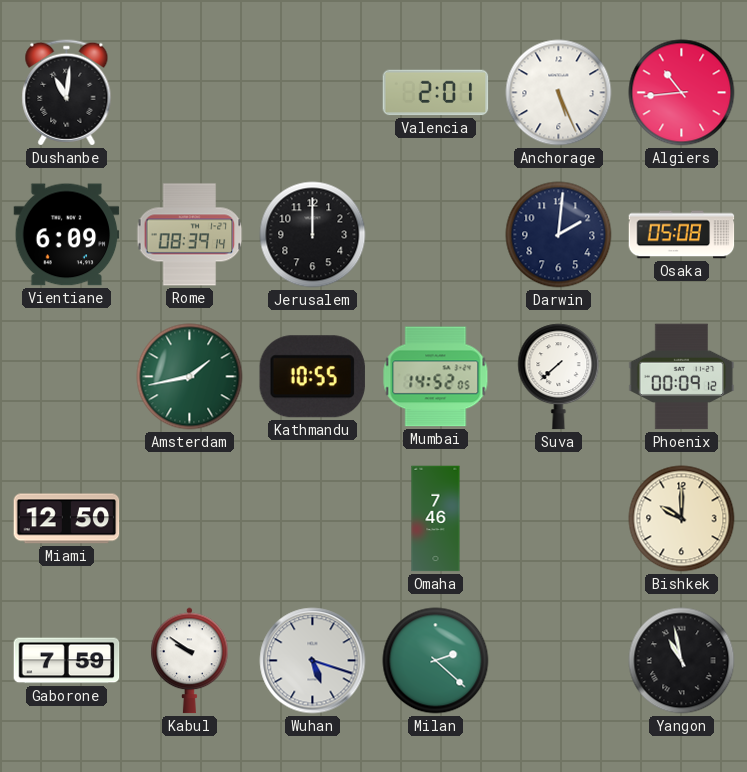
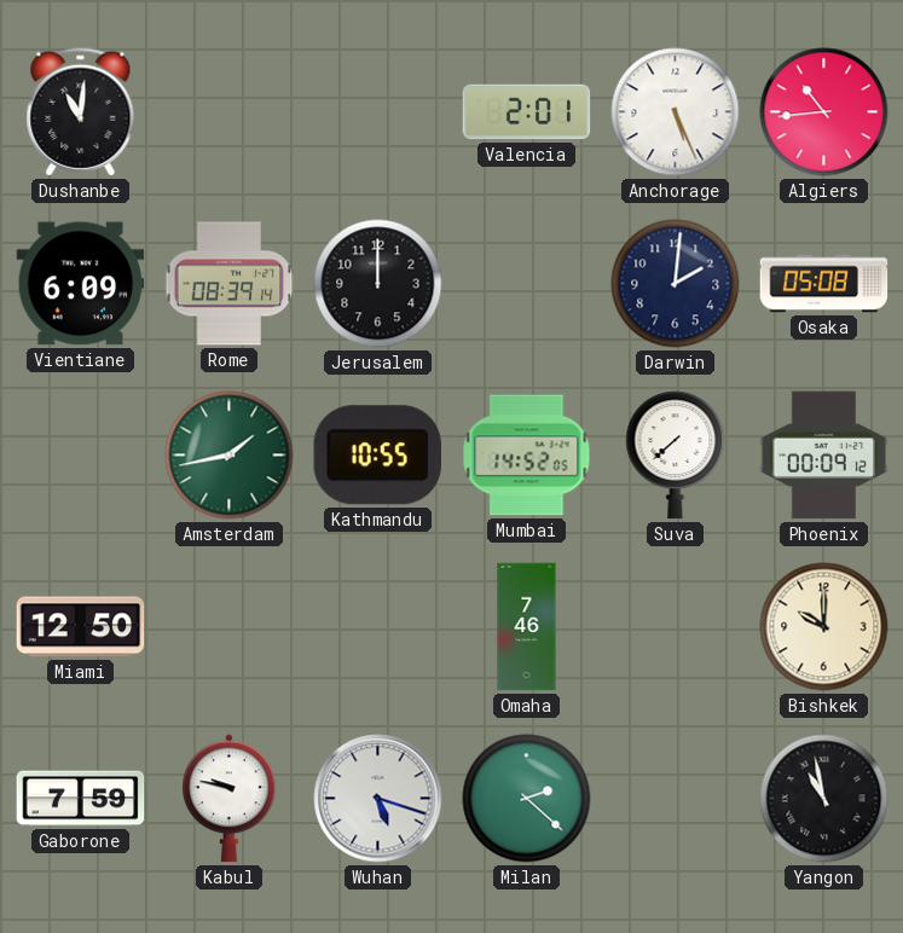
Kabul: 9:51 -> 9:47
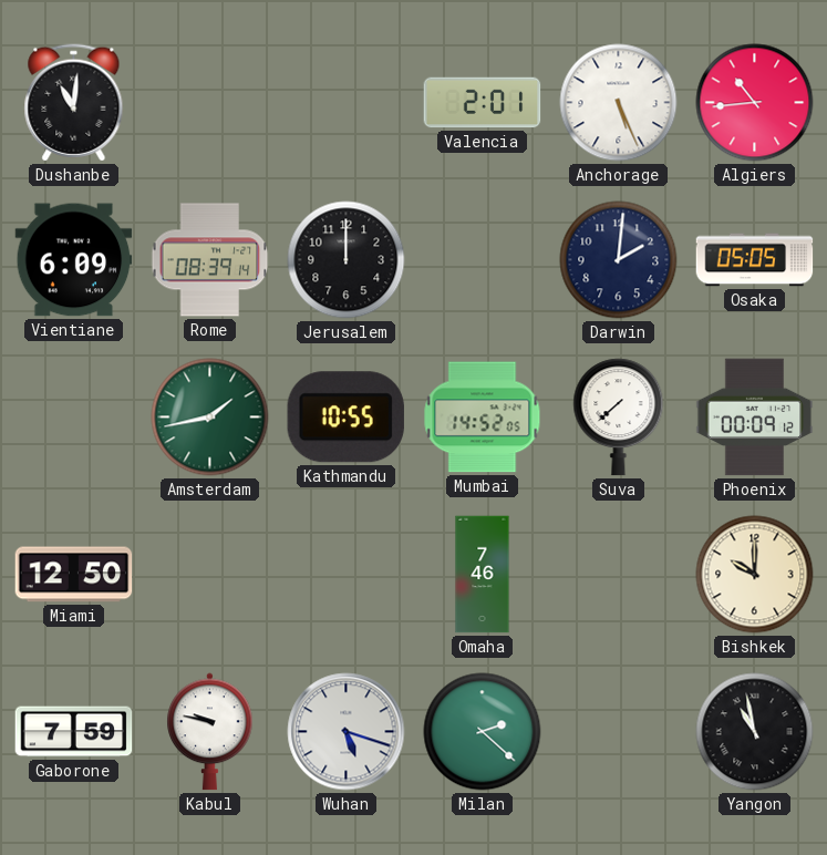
Osaka: 05:08 -> 05:05
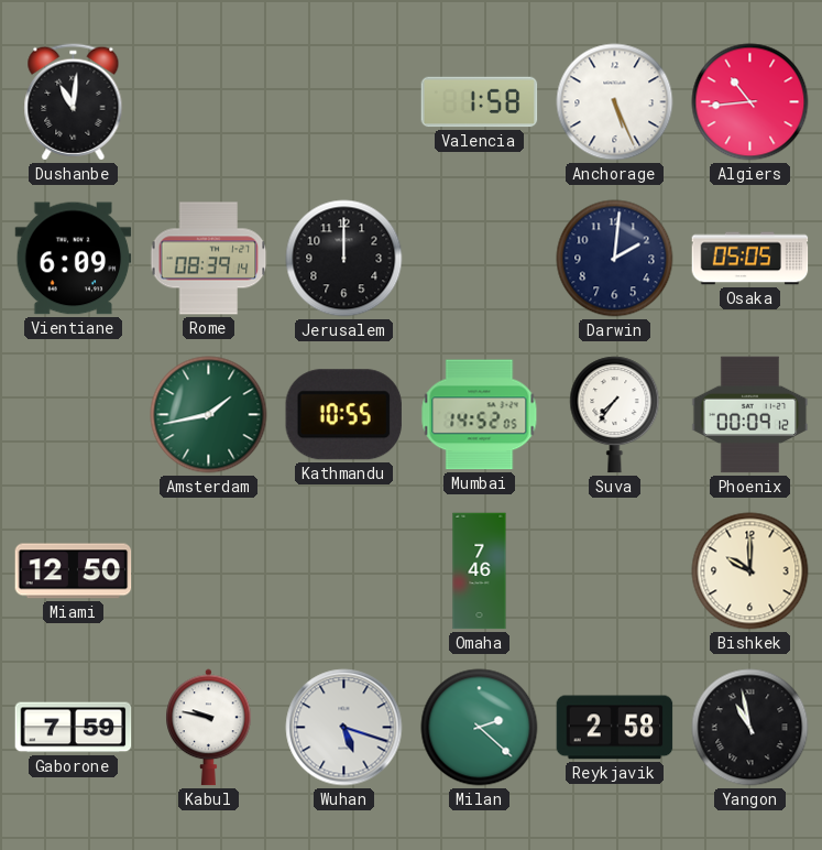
Valencia: 2:01 -> 1:58
Suva: 7:38 -> 7:36
Reykjavik: none -> 2:58
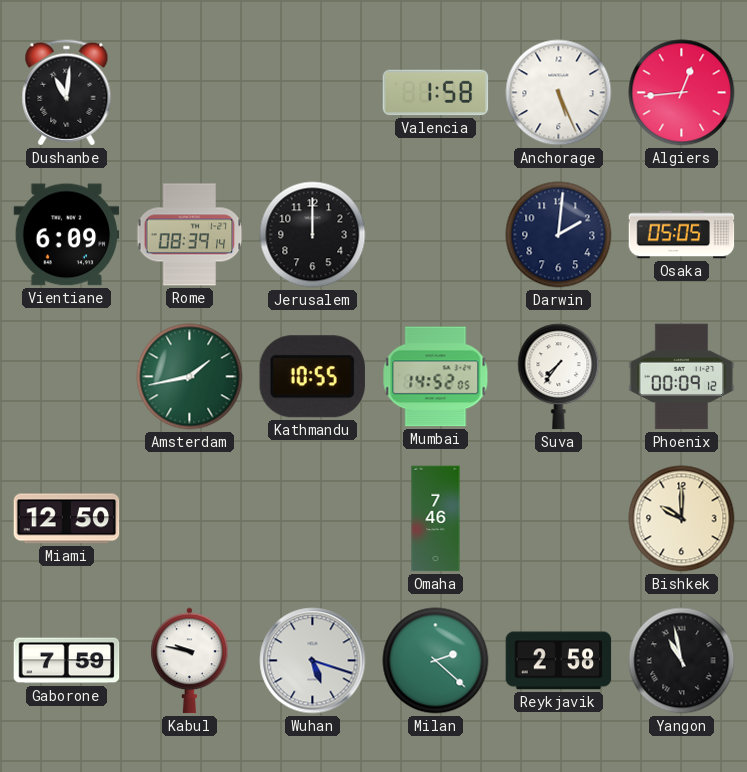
Algiers: 10:44 -> 12:44
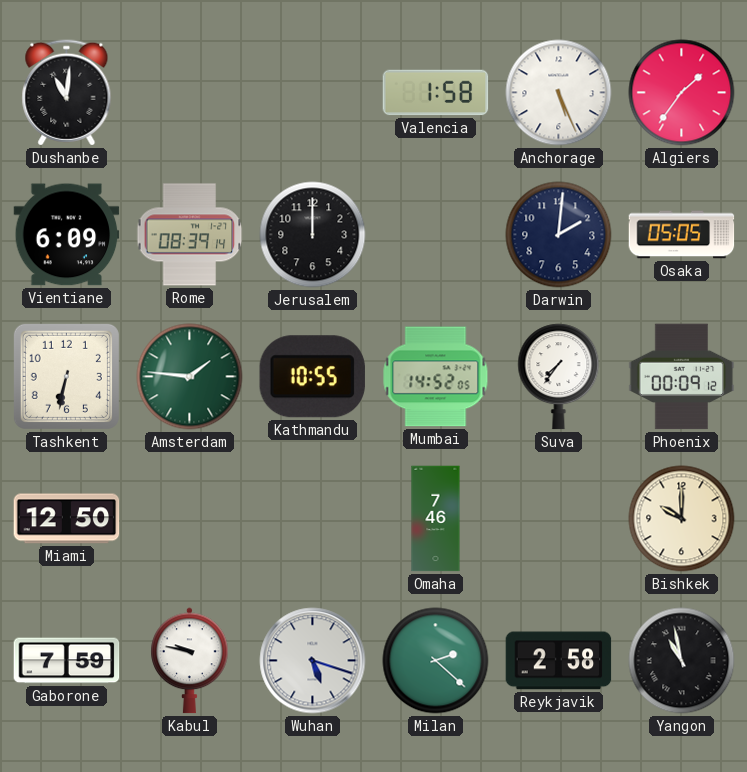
Algiers: 12:44 -> 1:36
Tashkent: none -> 6:32
Amsterdam: 1:43 -> 1:46
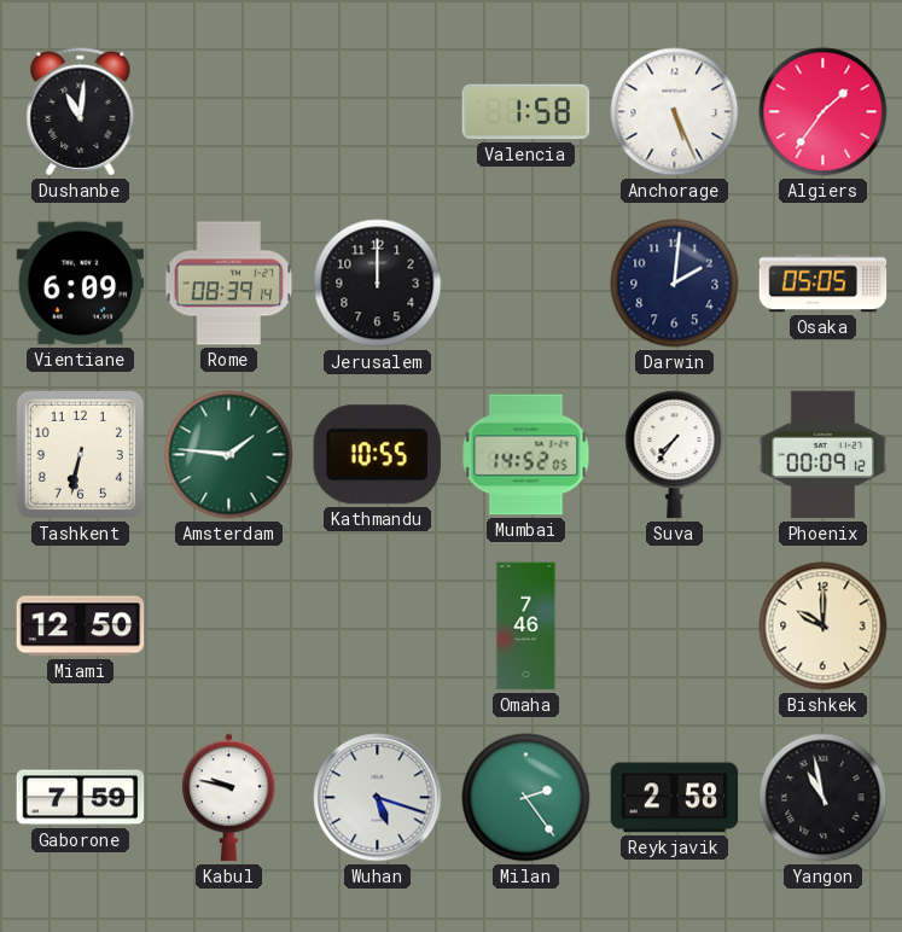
Milan: 2:22 -> 2:24
